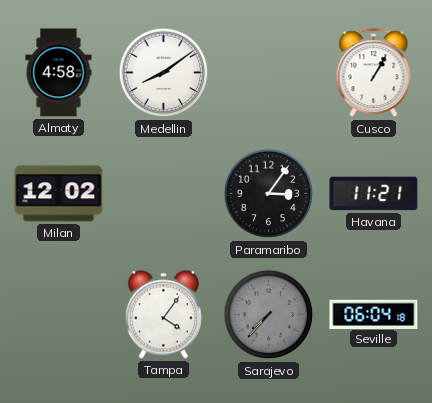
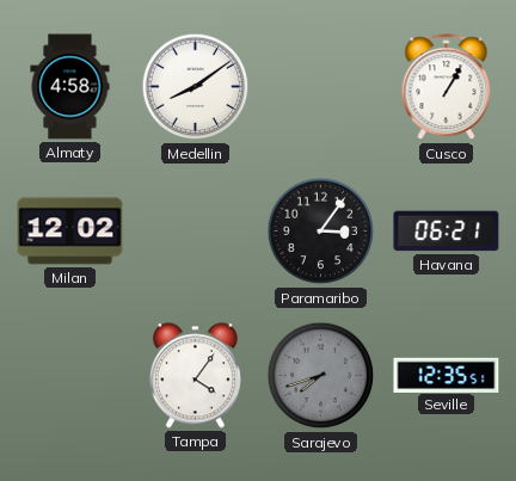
Havana: 11:21 -> 06:21
Sarajevo: 7:37 -> 7:42
Seville: 06:04 -> 12:35
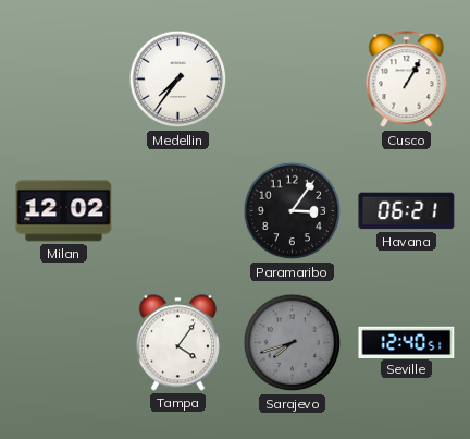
Almaty: 4:58 -> none
Medellin: 8:09 -> 7:36
Seville: 12:35 -> 12:40
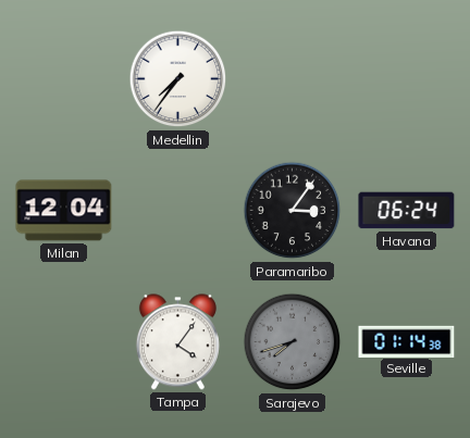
Cusco: 1:05 -> none
Milan: 12:02 -> 12:04
Havana: 06:21 -> 06:24
Seville: 12:40 -> 01:14
